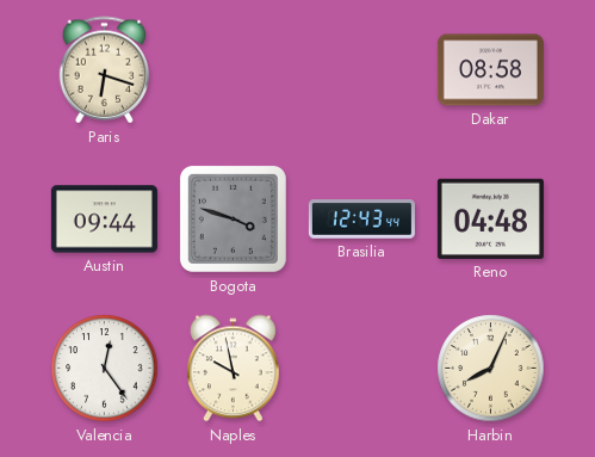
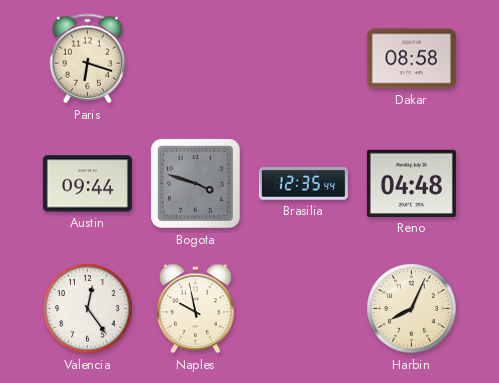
Brasilia: 12:43 -> 12:35
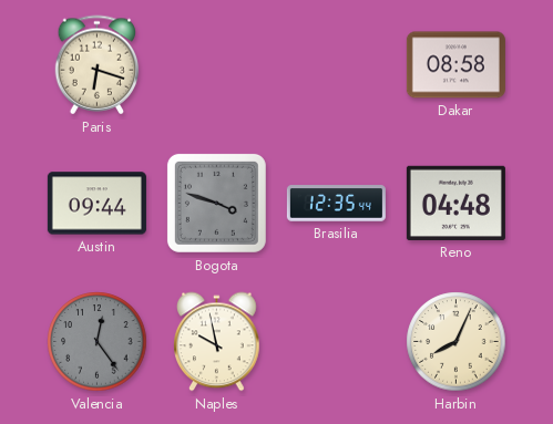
Valencia dial: white -> grey
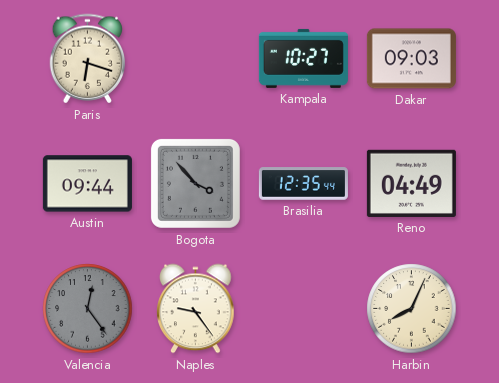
Kampala: none -> 10:27
Dakar: 08:58 -> 09:03
Bogota: 3:48 -> 3:53
Reno: 04:48 -> 04:49
Naples: 9:58 -> 9:24
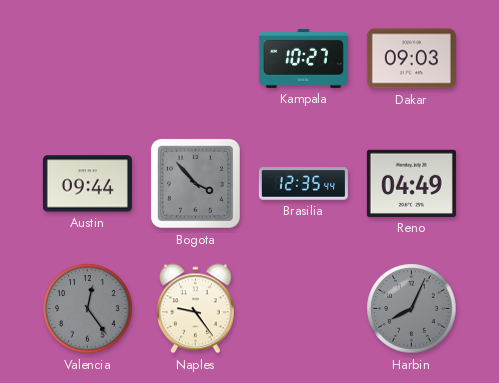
Paris: 6:18 -> none
Harbin dial: cream -> grey
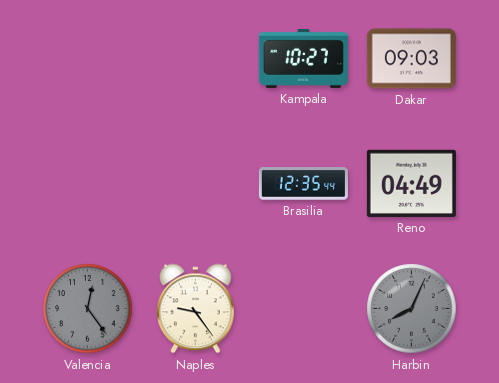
Austin: 09:44 -> none
Bogota: 3:53 -> none
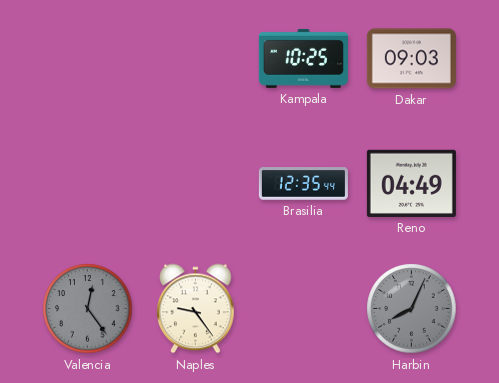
Kampala: 10:27 -> 10:25
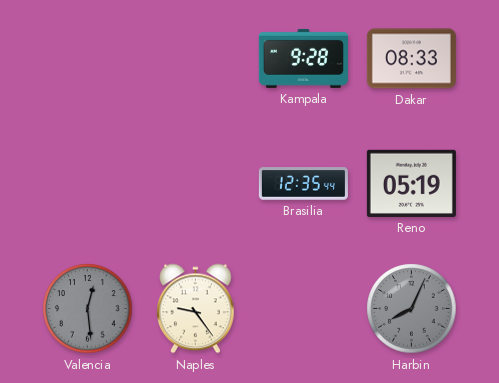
Kampala: 10:25 -> 9:28
Dakar: 09:03 -> 08:33
Reno: 04:49 -> 05:19
Valencia: 12:24 -> 12:29
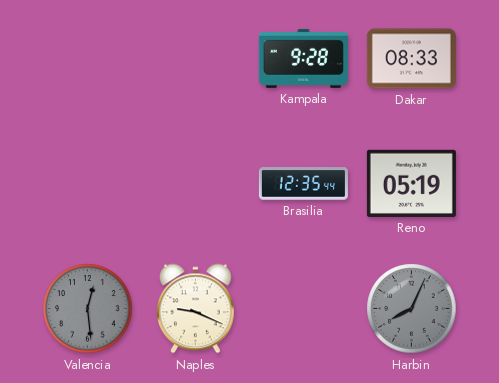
Naples: 9:24 -> 9:19
